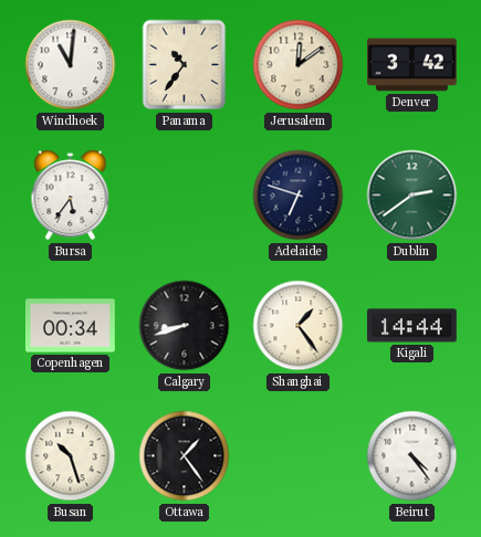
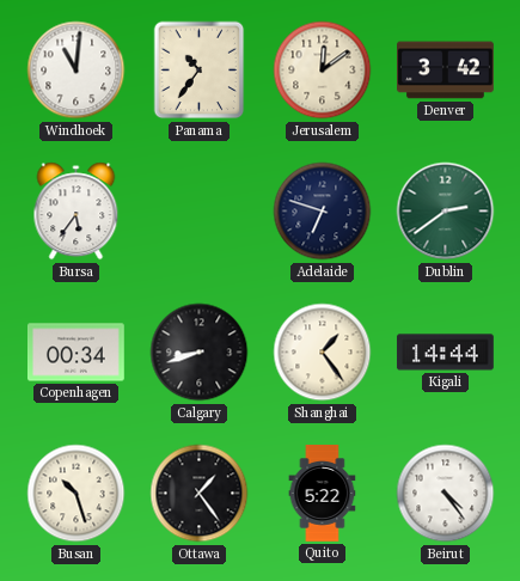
Quito: none -> 5:22
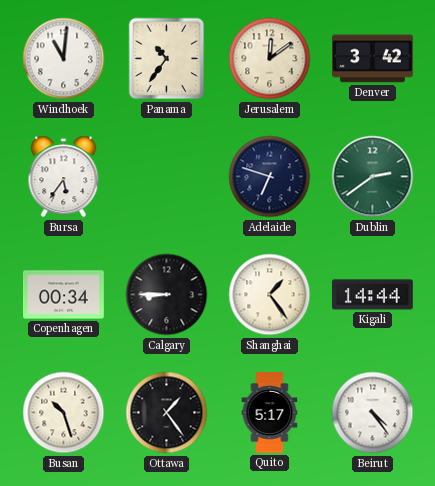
Calgary: 8:42 -> 8:45
Quito: 5:22 -> 5:17
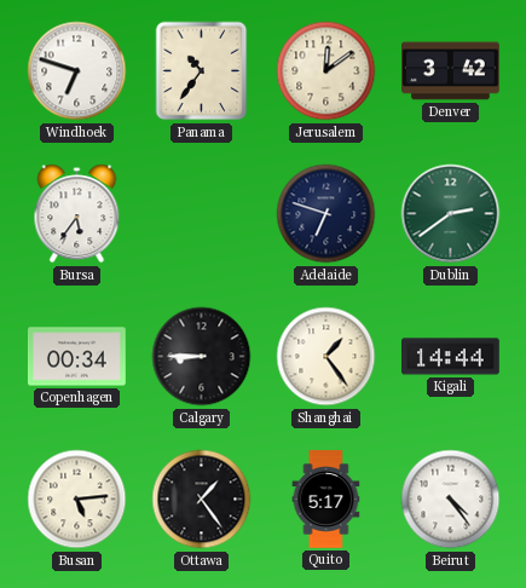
Windhoek: 11:01 -> 6:48
Busan: 10:27 -> 5:14
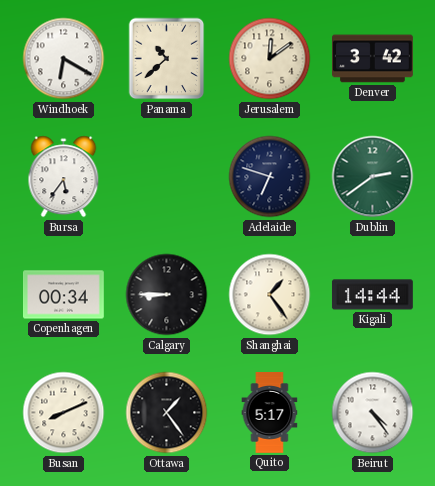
Windhoek: 6:48 -> 6:20
Panama: 10:36 -> 10:38
Busan: 5:14 -> 8:11
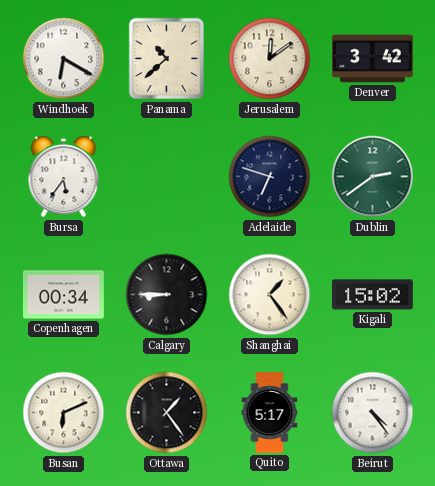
Kigali: 14:44 -> 15:02
Busan: 8:11 -> 6:11
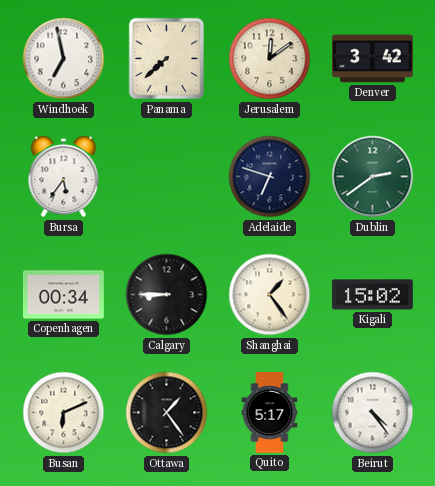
Windhoek: 6:20 -> 6:58
Panama: 10:38 -> 7:38
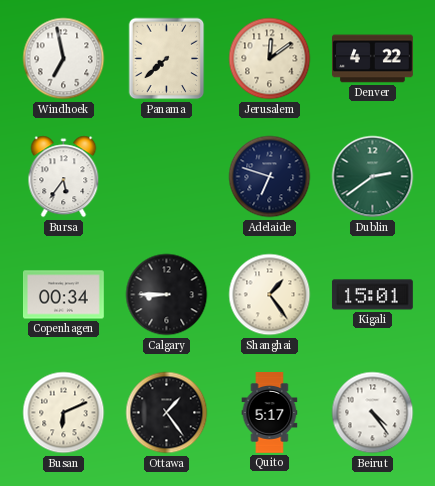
Denver: 3:42 -> 4:22
Kigali: 15:02 -> 15:01
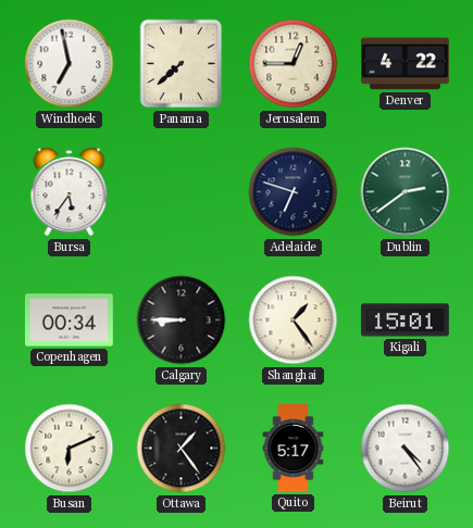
Jerusalem: 12:09 -> 12:45
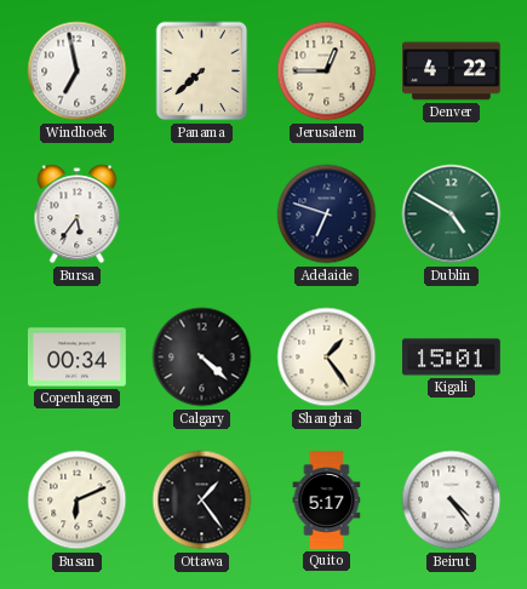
Dublin: 2:39 -> 4:50
Calgary: 8:45 -> 4:22
